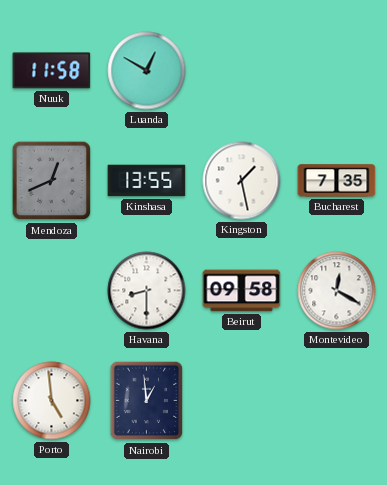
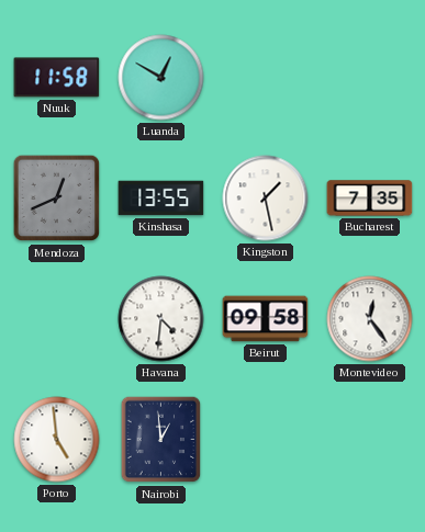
Havana: 8:30 -> 4:31
Montevideo: 12:20 -> 12:24
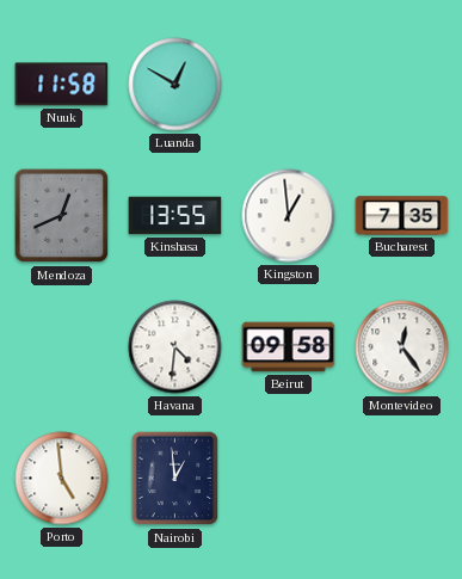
Kingston: 1:28 -> 12:59
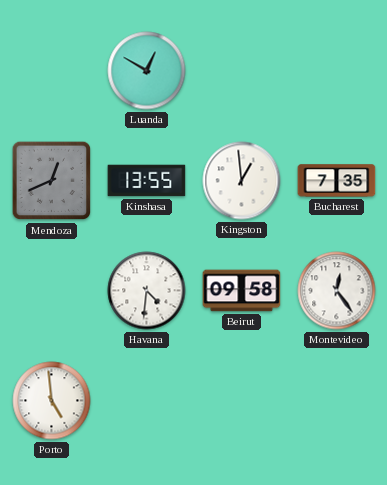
Nuuk: 11:58 -> none
Nairobi: 12:59 -> none
